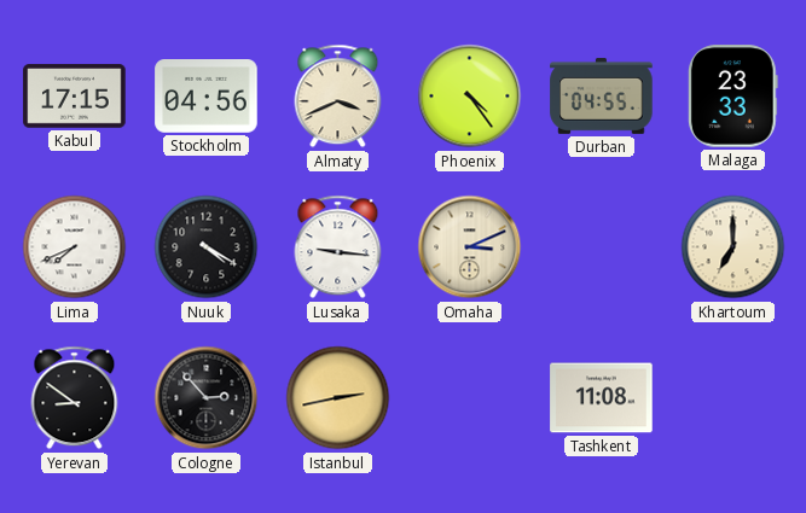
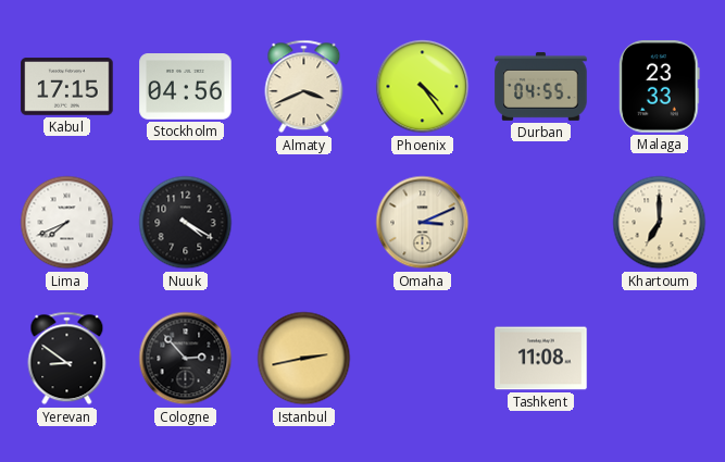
Lusaka: 9:16 -> none
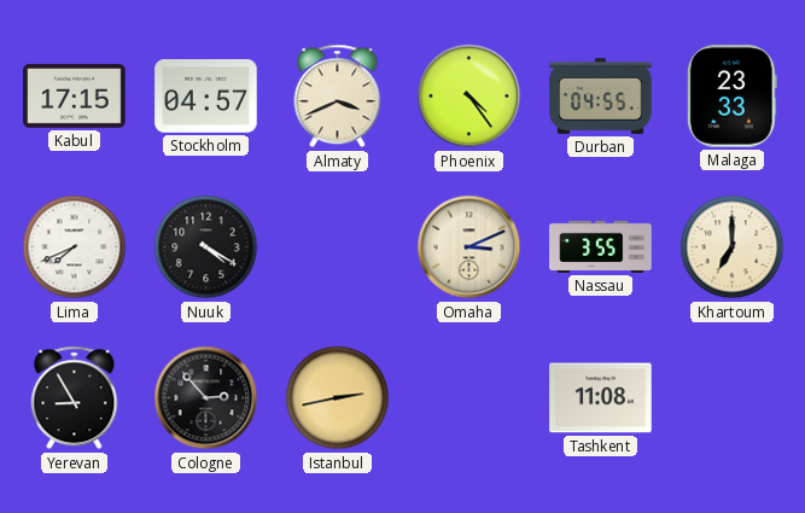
Stockholm: 04:56 -> 04:57
Nassau: none -> 3:55
Yerevan: 8:51 -> 8:55
